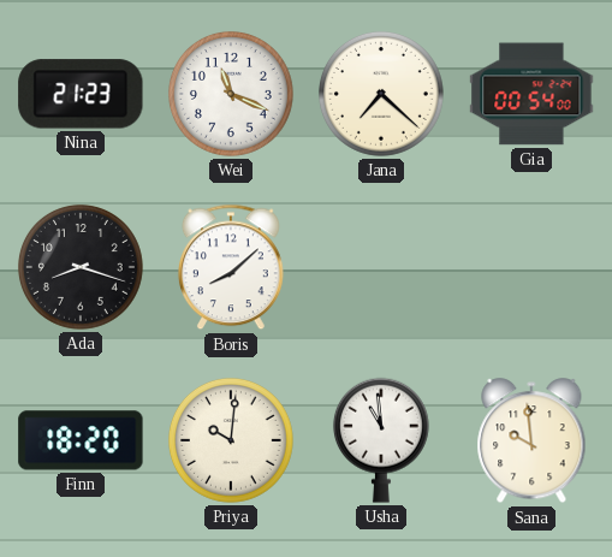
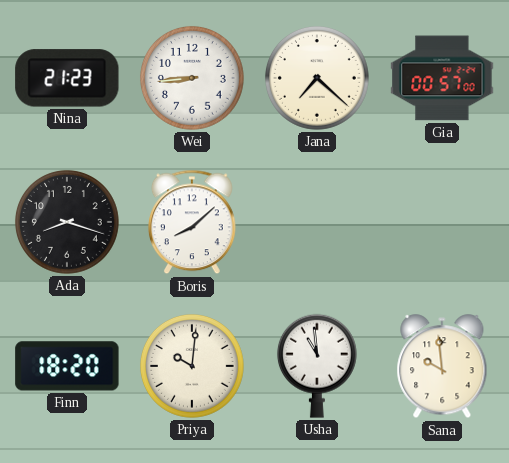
Wei: 11:19 -> 8:44
Gia: 00:54 -> 00:57
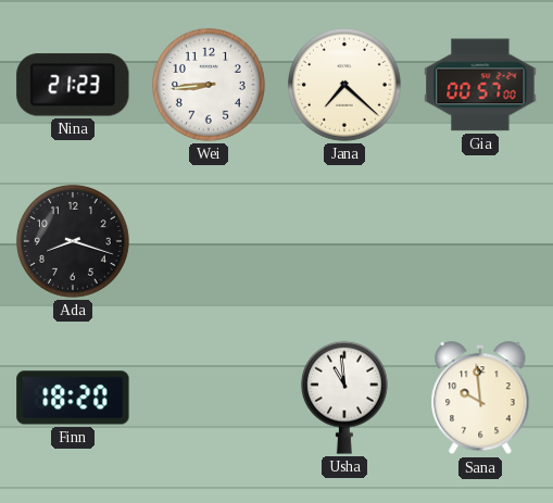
Boris: 8:08 -> none
Priya: 10:01 -> none
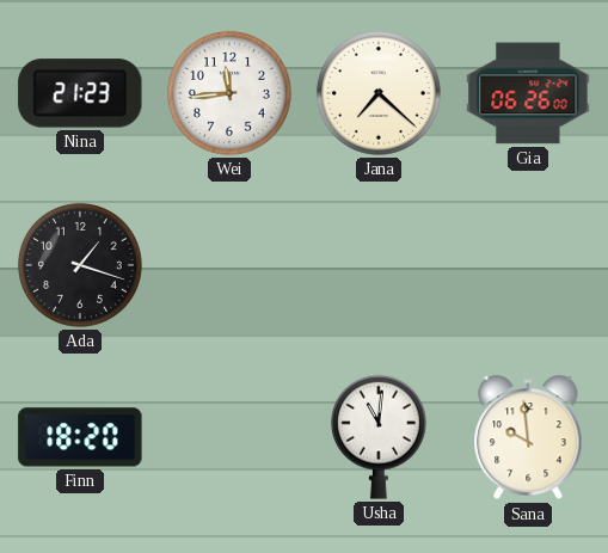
Wei: 8:44 -> 11:44
Gia: 00:57 -> 06:26
Ada: 8:18 -> 1:18
Usha: 10:59 -> 11:01
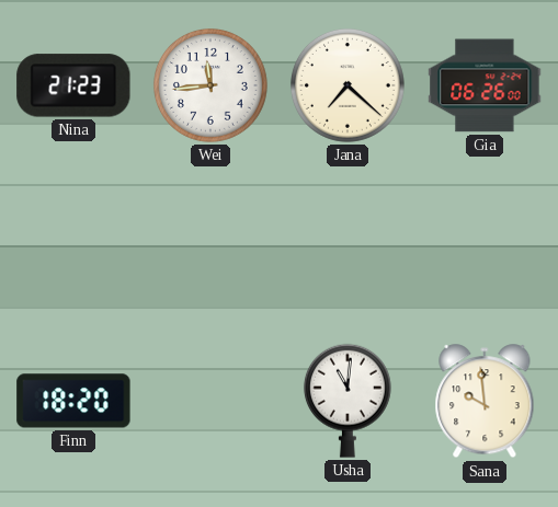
Ada: 1:18 -> none
